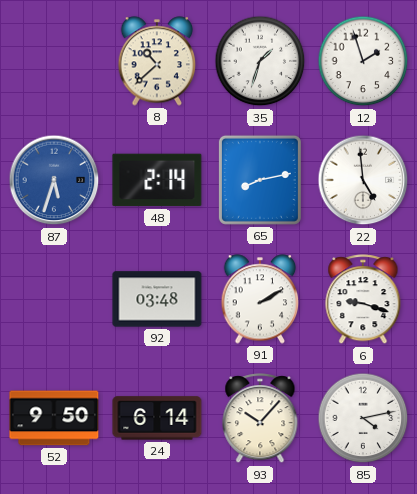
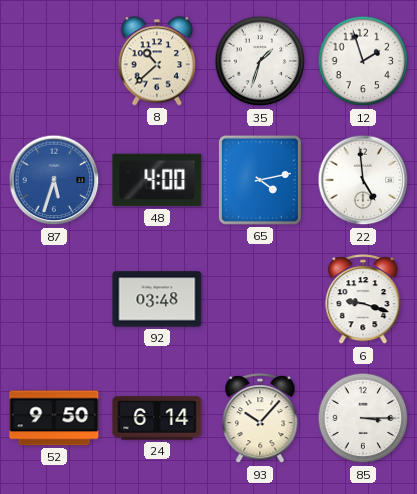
48: 2:14 -> 4:00
65: 8:13 -> 4:13
91: 2:10 -> none
85: 4:13 -> 3:15
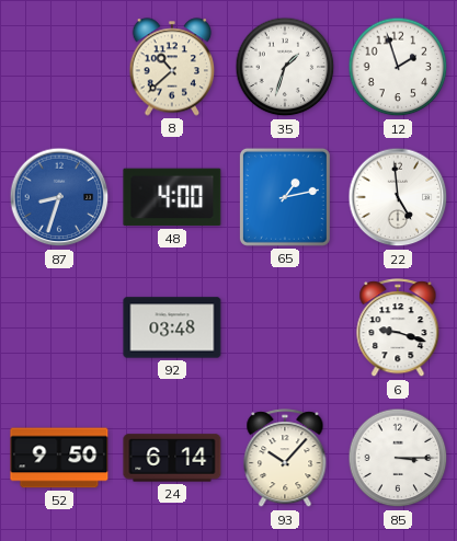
87: 5:33 -> 8:33
65: 4:13 -> 1:13
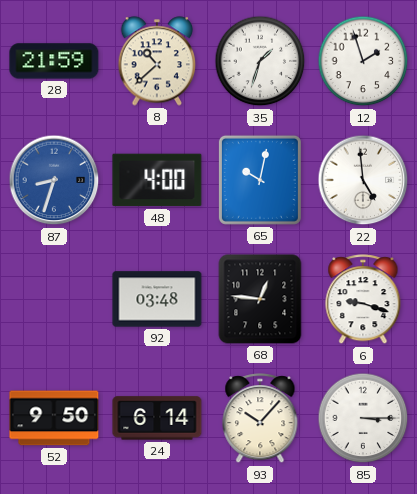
28: none -> 21:59
65: 1:13 -> 10:02
68: none -> 12:46
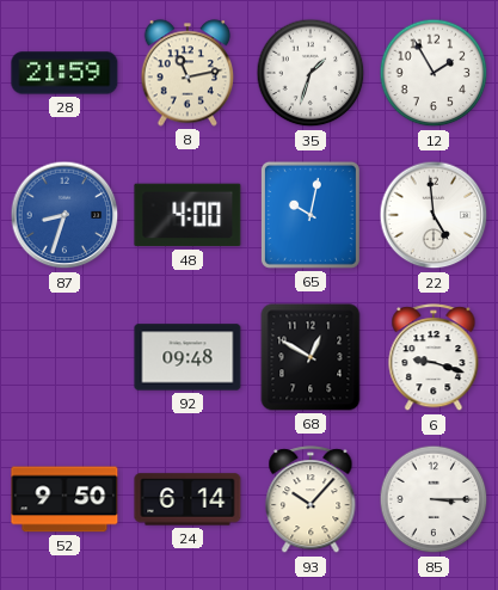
8: 10:38 -> 11:13
12: 1:57 -> 1:55
92: 03:48 -> 09:48
68: 12:46 -> 12:50
